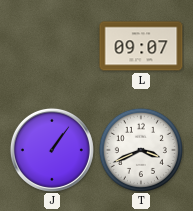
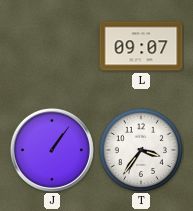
T: 3:41 -> 3:36
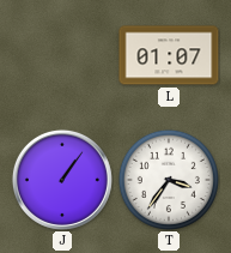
L: 09:07 -> 01:07
